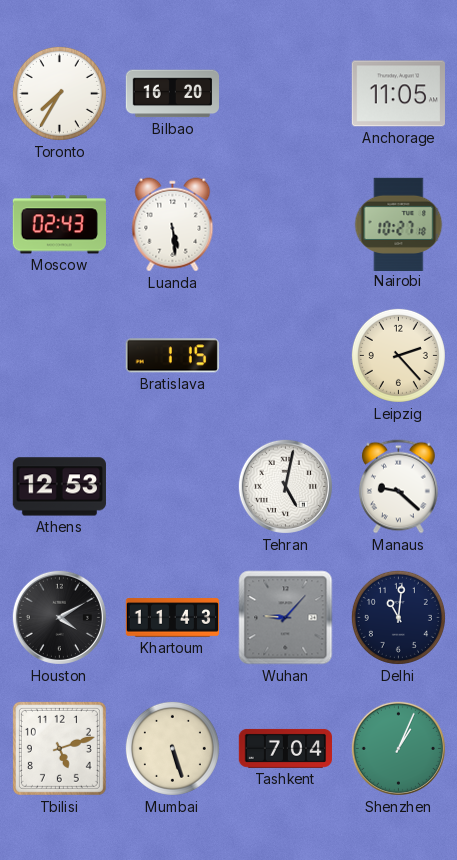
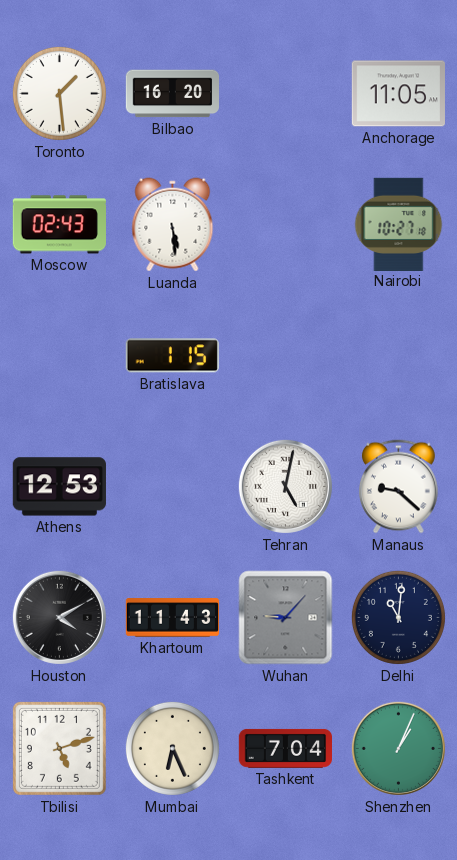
Toronto: 7:35 -> 1:29
Leipzig: 2:23 -> none
Mumbai: 5:27 -> 6:26
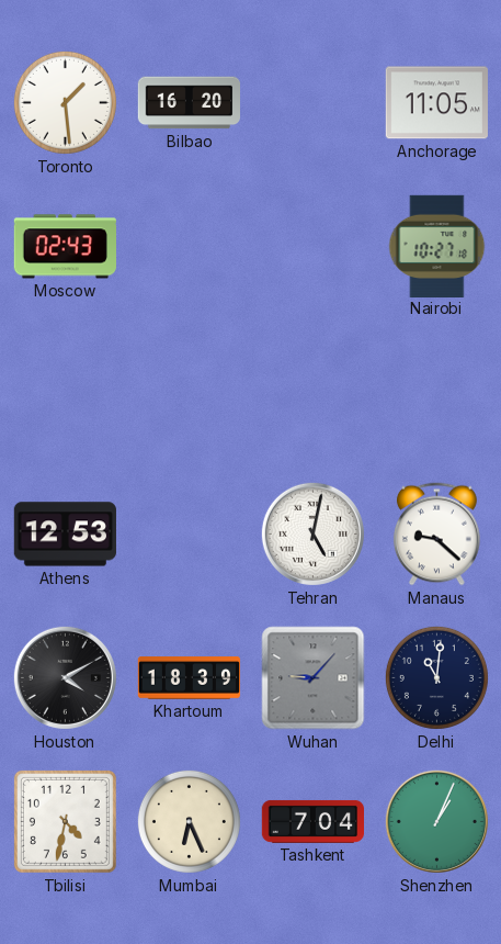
Luanda: 5:29 -> none
Bratislava: 1:15 -> none
Khartoum: 11:43 -> 18:39
Tbilisi: 5:12 -> 4:32
